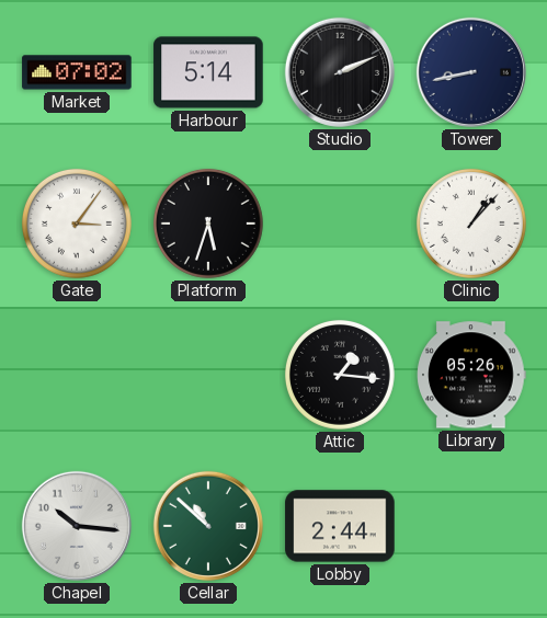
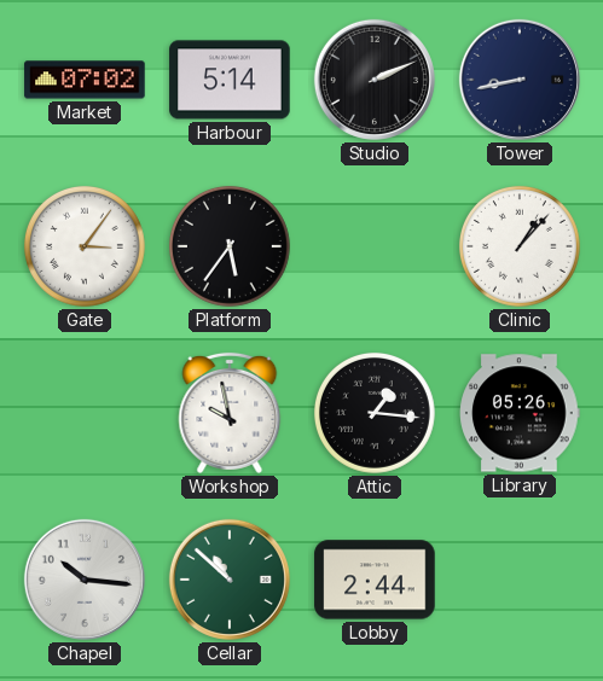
Platform: 5:33 -> 5:36
Workshop: none -> 9:58
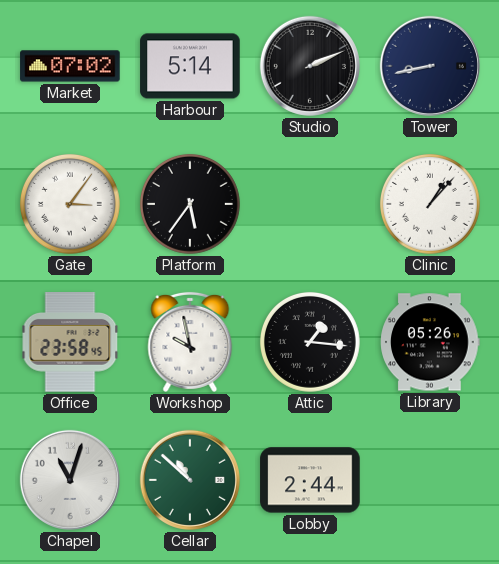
Office: none -> 23:58
Chapel: 10:16 -> 11:03
